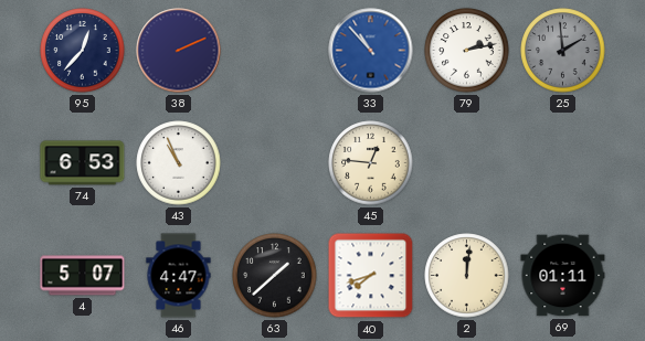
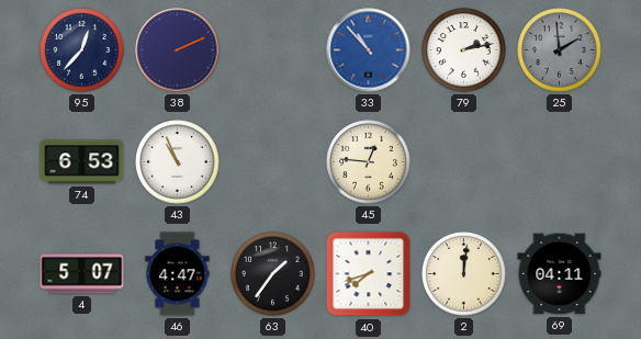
63: 1:38 -> 1:36
69: 01:11 -> 04:11
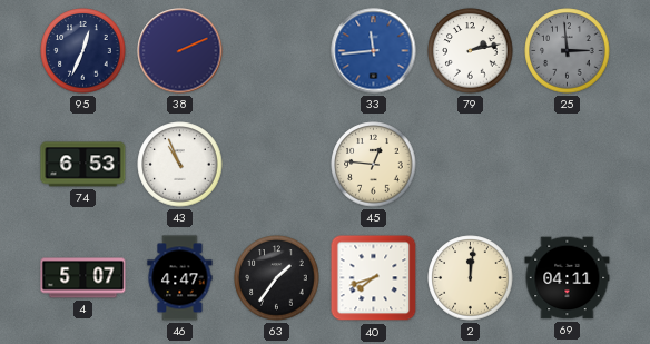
95: 12:37 -> 12:34
33: 10:53 -> 11:44
25: 1:59 -> 2:59
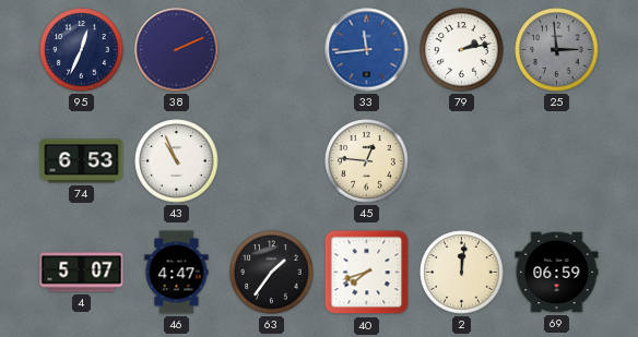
69: 04:11 -> 06:59
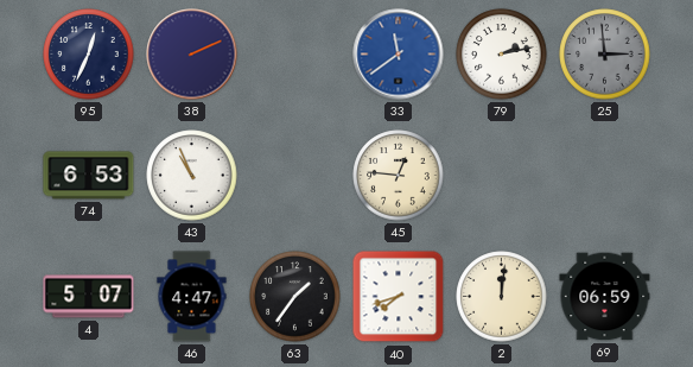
33: 11:44 -> 11:39
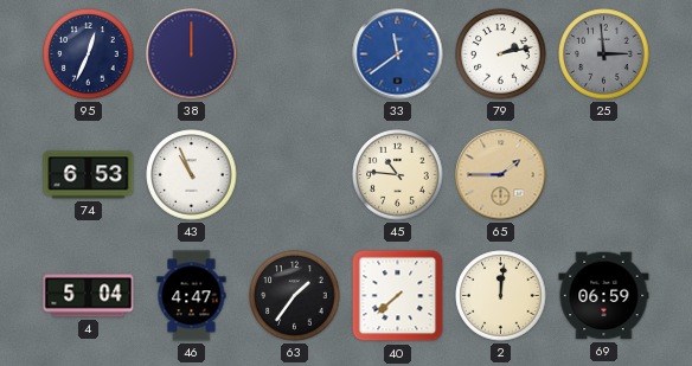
38: 2:11 -> 12:00
45: 12:46 -> 10:46
65: none -> 1:45
4: 5:07 -> 5:04
40: 7:42 -> 7:38
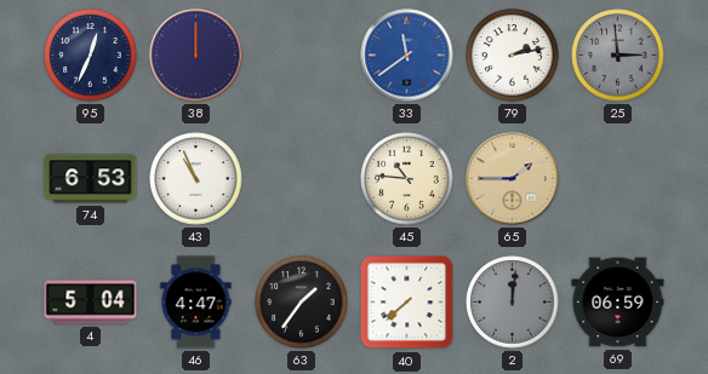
2 dial: cream -> grey
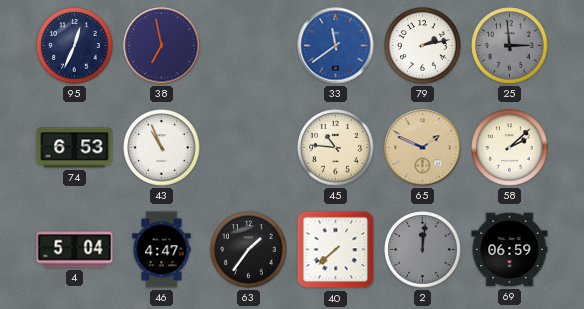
38: 12:00 -> 6:58
65: 1:45 -> 1:49
58: none -> 2:08
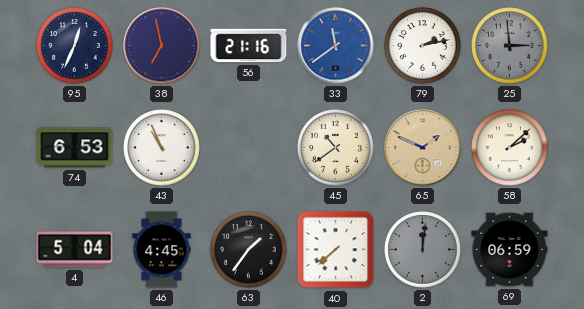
56: none -> 21:16
45: 10:46 -> 10:39
46: 4:47 -> 4:45
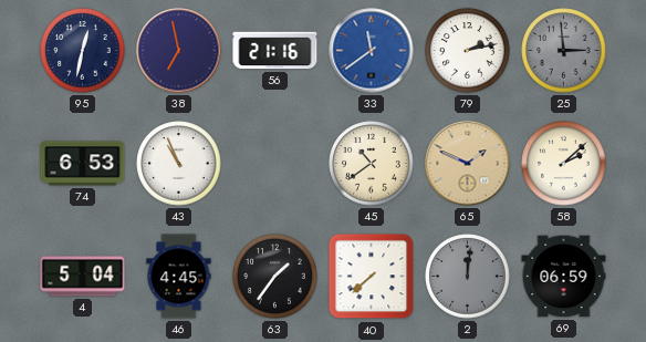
95: 12:34 -> 12:32
